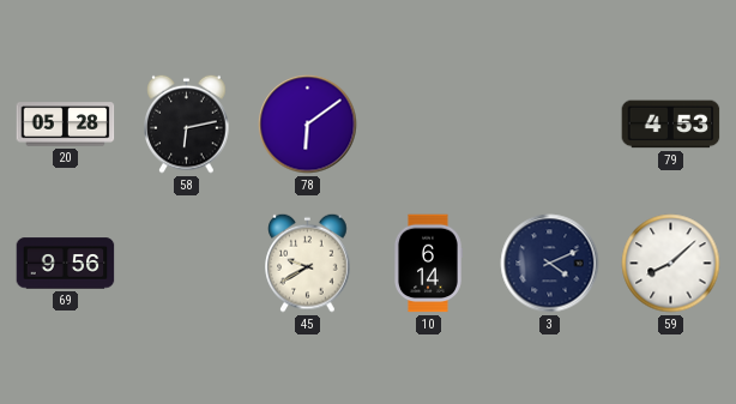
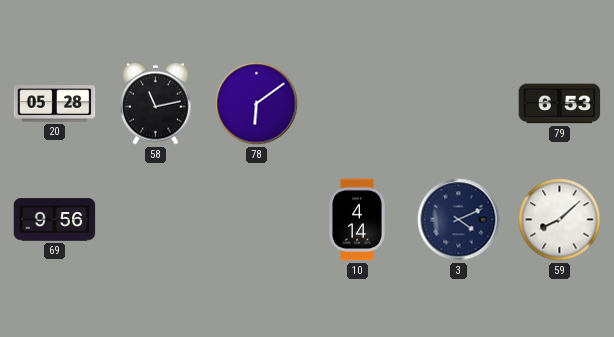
58: 6:13 -> 11:13
79: 4:53 -> 6:53
45: 9:40 -> none
10: 6:14 -> 4:14
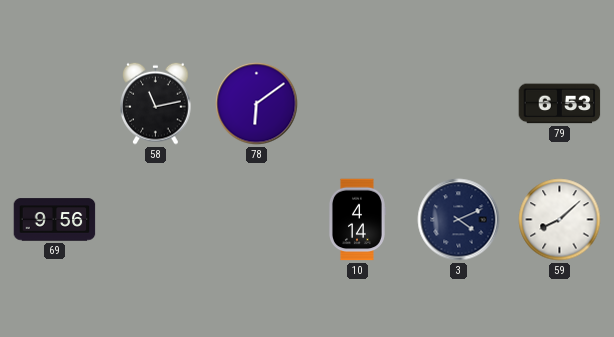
20: 05:28 -> none
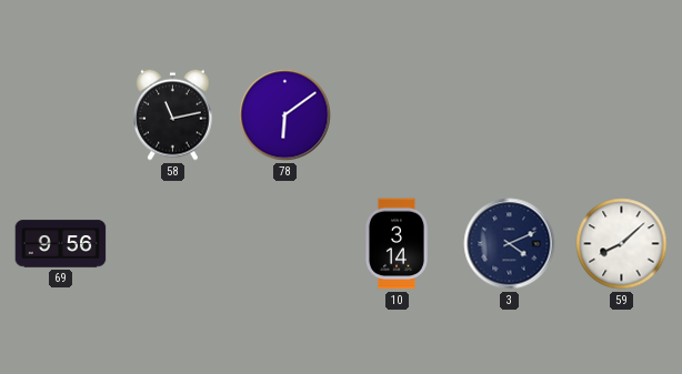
79: 6:53 -> none
10: 4:14 -> 3:14
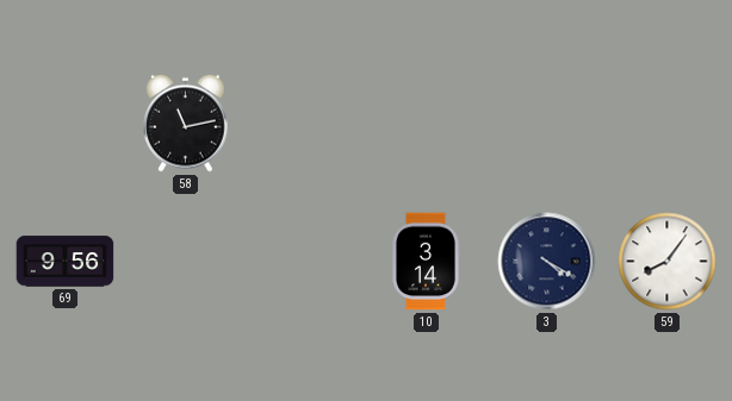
78: 6:09 -> none
3: 4:11 -> 4:20
59: 8:08 -> 8:06
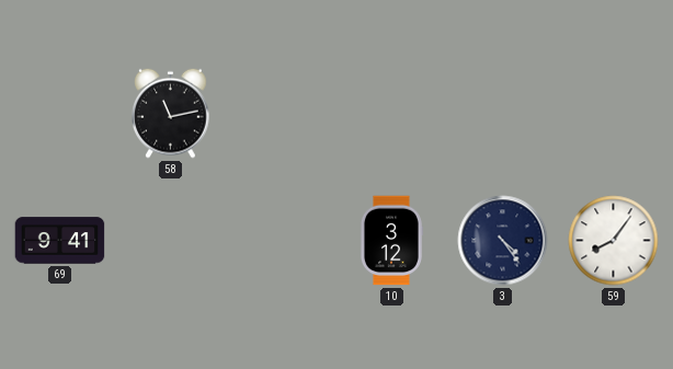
69: 9:56 -> 9:41
10: 3:14 -> 3:12
3: 4:20 -> 4:24
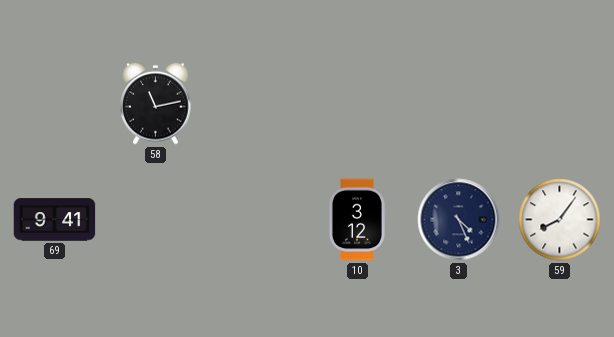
3: 4:24 -> 4:26
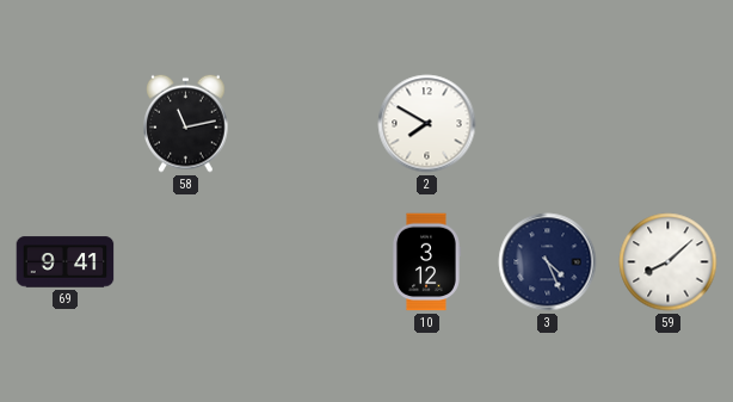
2: none -> 7:50
59: 8:06 -> 8:08
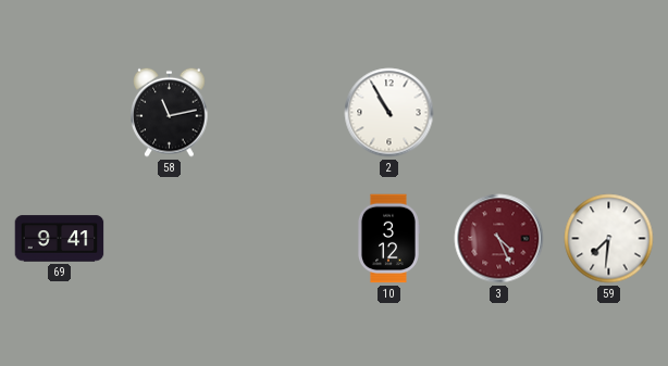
2: 7:50 -> 10:55
3 dial: navy -> burgundy
59: 8:08 -> 7:31
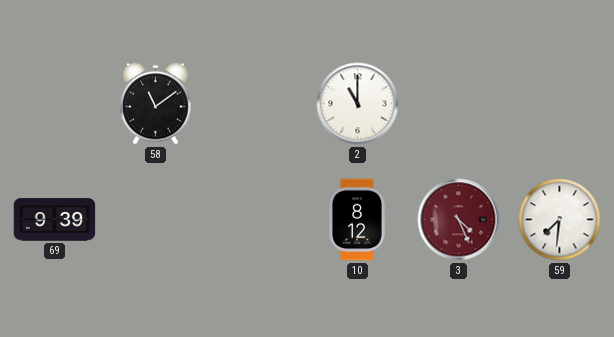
58: 11:13 -> 11:09
2: 10:55 -> 11:00
69: 9:41 -> 9:39
10: 3:12 -> 8:12
